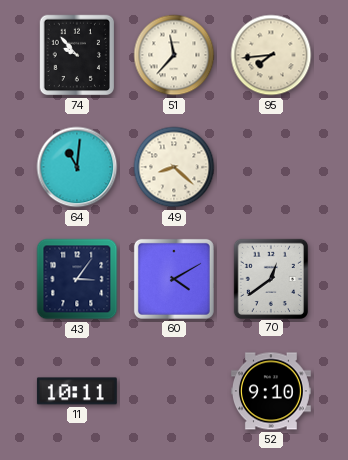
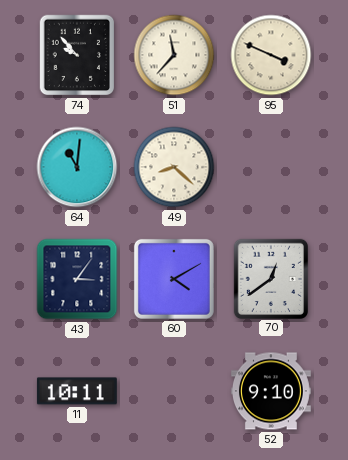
95: 7:44 -> 3:49
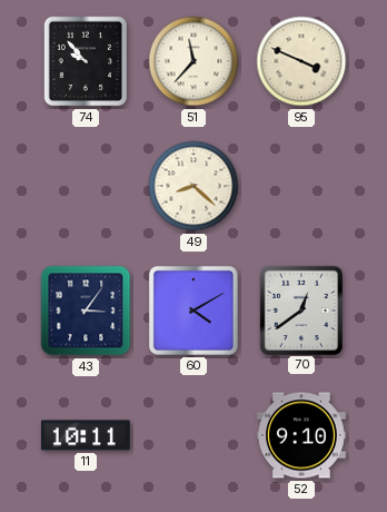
64: 11:01 -> none
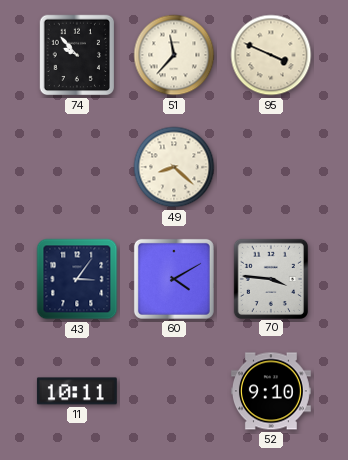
70: 12:39 -> 3:46
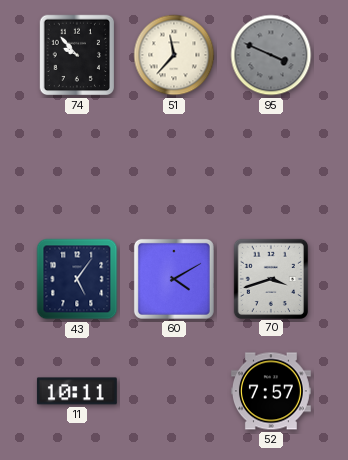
95 dial: cream -> grey
49: 8:22 -> none
43: 3:06 -> 5:06
70: 3:46 -> 3:42
52: 9:10 -> 7:57
